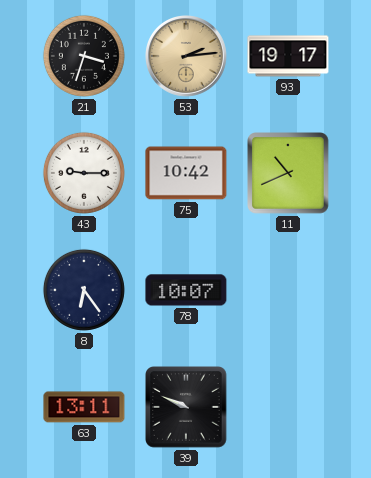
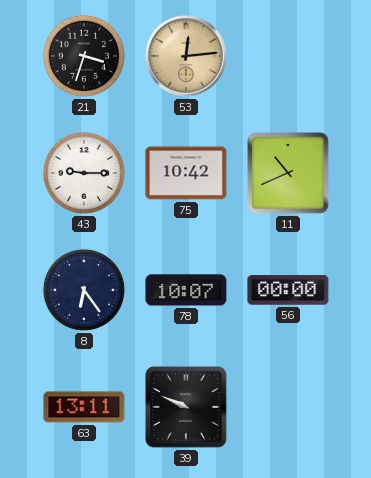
53: 2:14 -> 12:14
93: 19:17 -> none
56: none -> 00:00
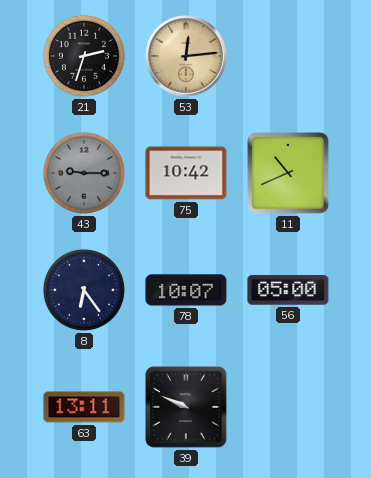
21: 3:33 -> 2:33
43 dial: white -> grey
56: 00:00 -> 05:00
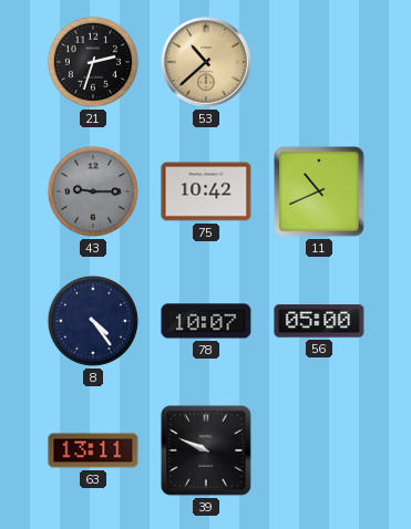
53: 12:14 -> 10:38
8: 6:24 -> 4:24
